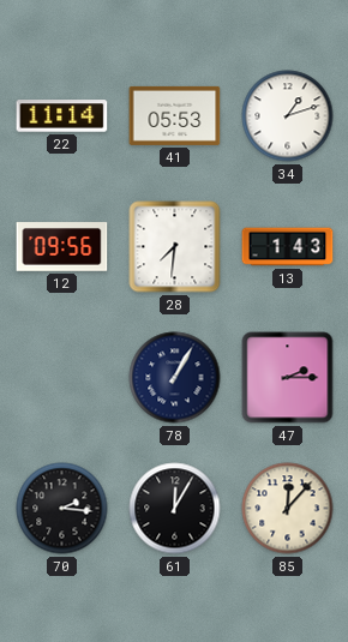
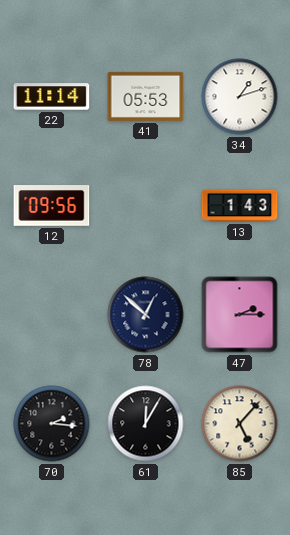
28: 7:31 -> none
78: 1:05 -> 12:52
85: 12:07 -> 5:07
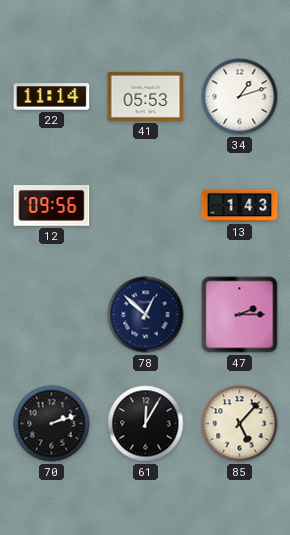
70: 2:16 -> 2:12
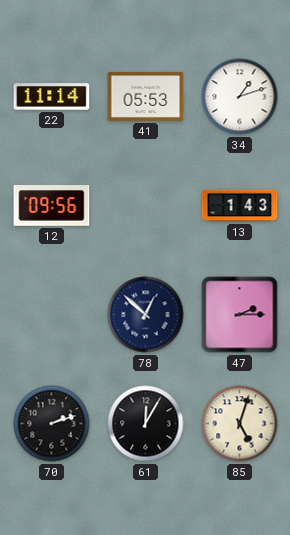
85: 5:07 -> 5:03
